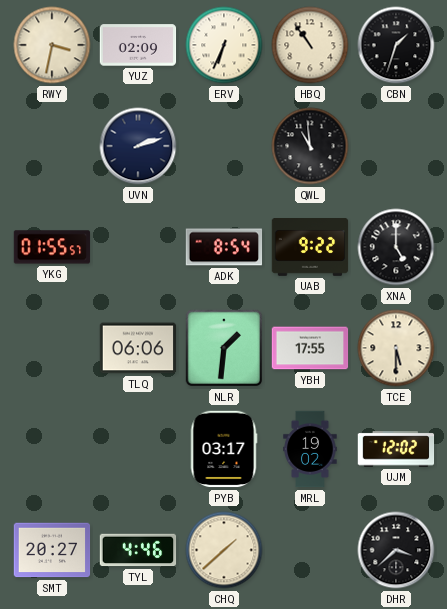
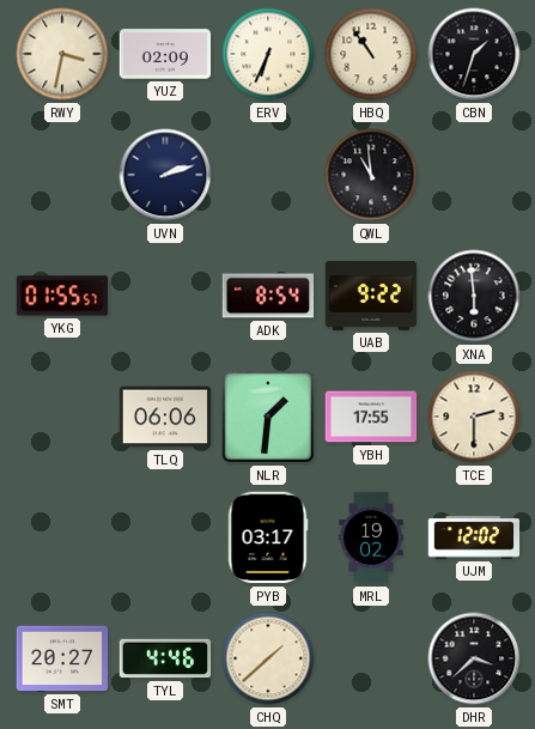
XNA: 5:00 -> 5:59
TCE: 5:30 -> 2:30
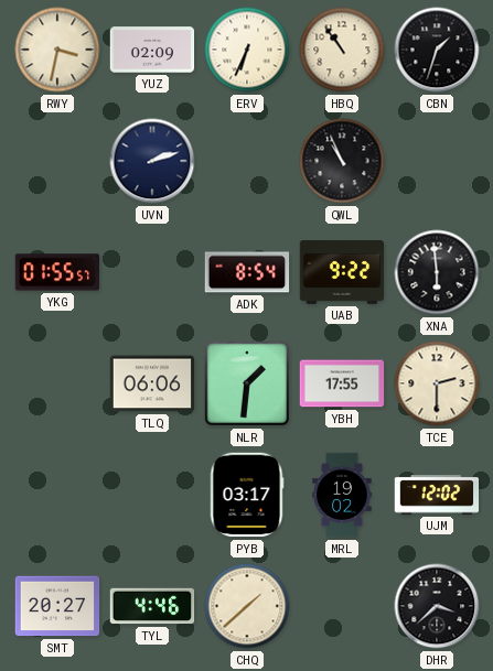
QWL: 10:59 -> 10:56
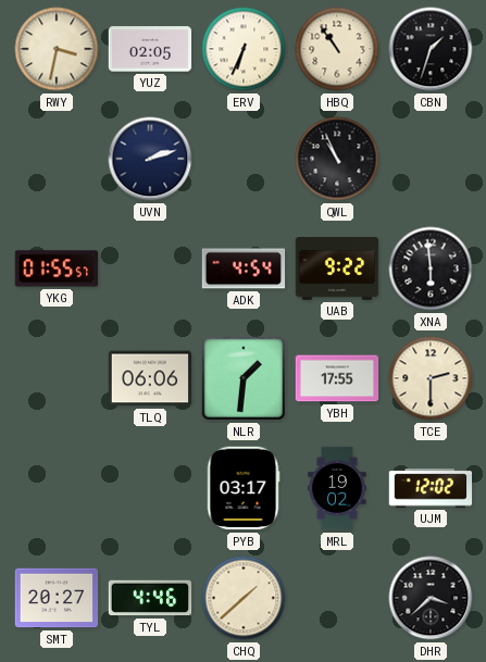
YUZ: 02:09 -> 02:05
ADK: 8:54 -> 4:54
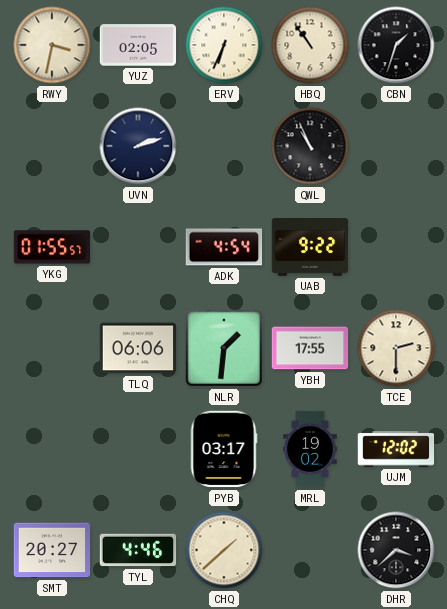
XNA: 5:59 -> none
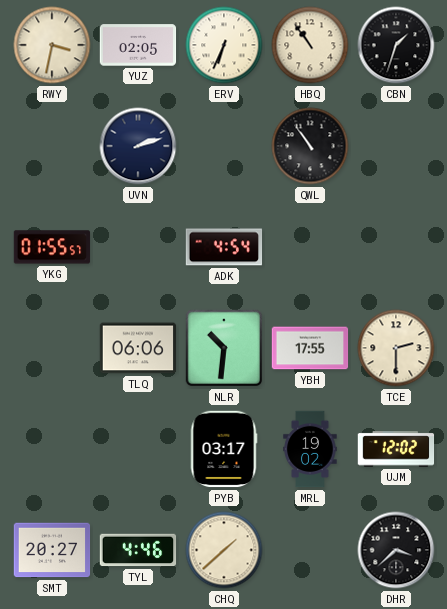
QWL: 10:56 -> 10:54
UAB: 9:22 -> none
NLR: 1:31 -> 10:31
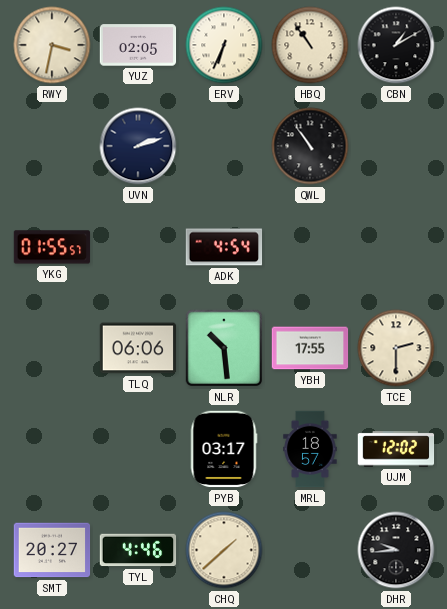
CBN: 1:33 -> 1:10
NLR: 10:31 -> 10:29
MRL: 19:02 -> 18:57
DHR: 3:38 -> 9:44
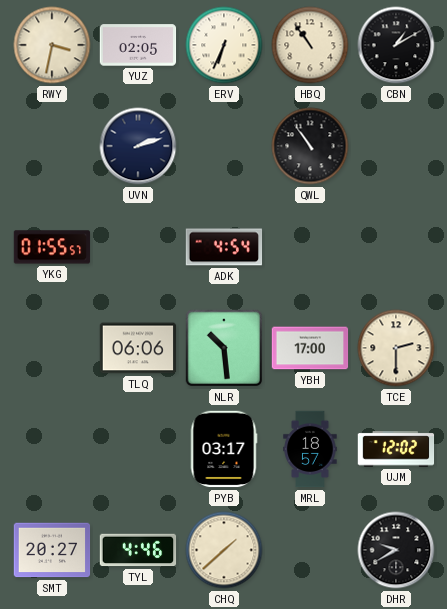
YBH: 17:55 -> 17:00
DHR: 9:44 -> 9:40
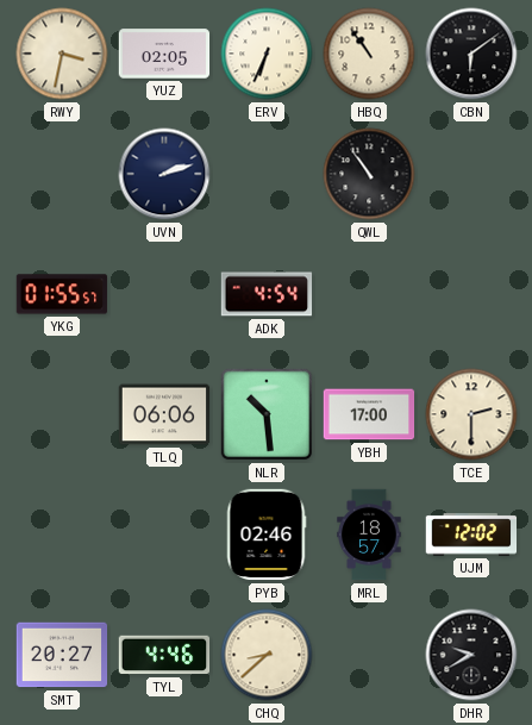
CBN: 1:10 -> 6:09
PYB: 03:17 -> 02:46
CHQ: 1:38 -> 8:38
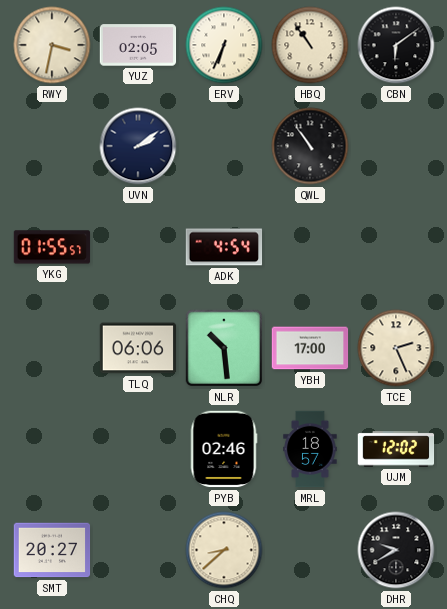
UVN: 2:12 -> 2:09
TCE: 2:30 -> 2:26
TYL: 4:46 -> none
